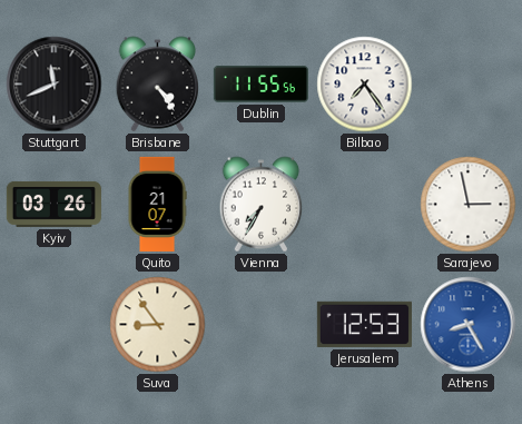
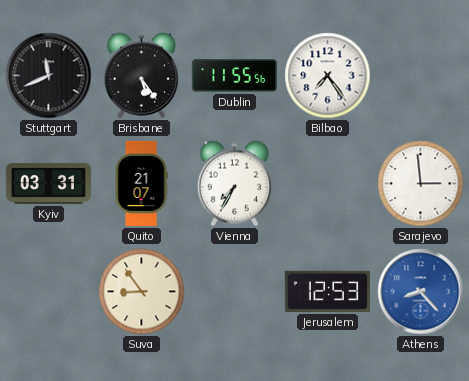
Brisbane: 4:24 -> 5:24
Kyiv: 03:26 -> 03:31
Sarajevo: 2:58 -> 2:59
Athens: 8:25 -> 8:23
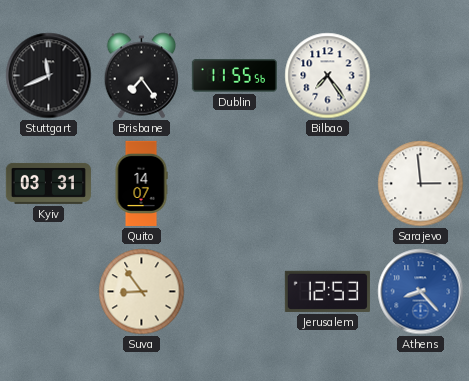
Brisbane: 5:24 -> 7:24
Quito: 21:07 -> 14:07
Vienna: 7:35 -> none
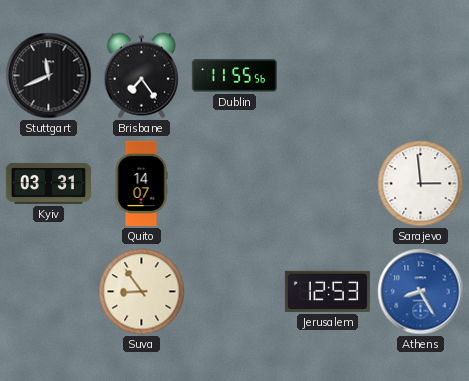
Bilbao: 7:24 -> none
Athens: 8:23 -> 8:25
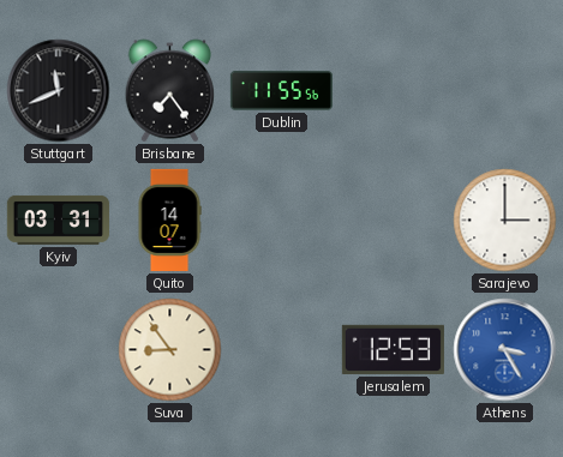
Sarajevo: 2:59 -> 3:00
Athens: 8:25 -> 3:25
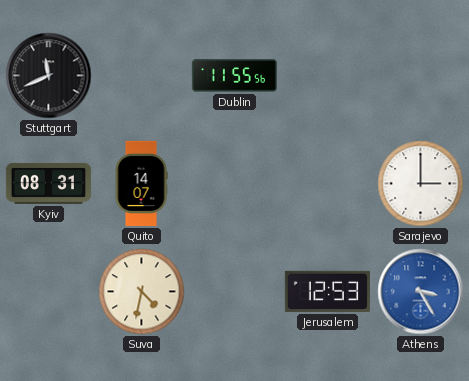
Brisbane: 7:24 -> none
Kyiv: 03:31 -> 08:31
Suva: 8:54 -> 4:32
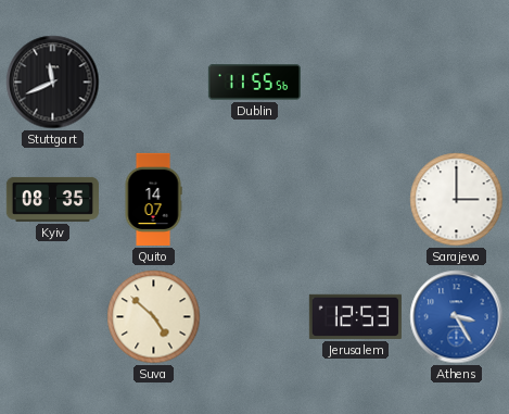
Kyiv: 08:31 -> 08:35
Suva: 4:32 -> 4:52
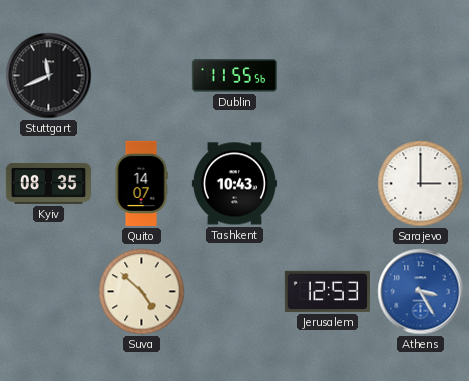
Tashkent: none -> 10:43
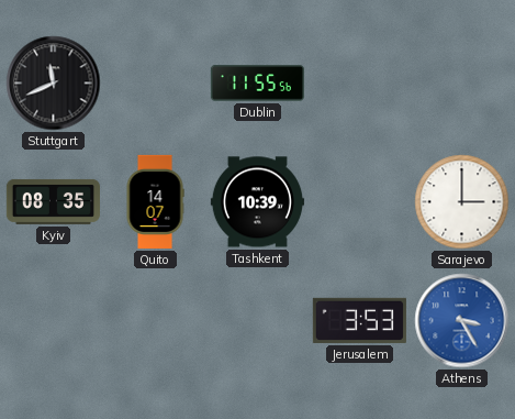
Tashkent: 10:43 -> 10:39
Suva: 4:52 -> none
Jerusalem: 12:53 -> 3:53
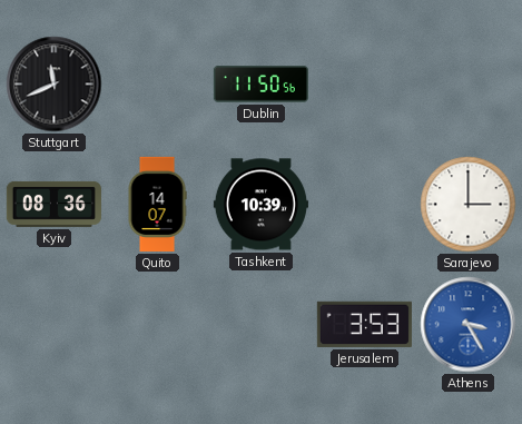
Dublin: 11:55 -> 11:50
Kyiv: 08:35 -> 08:36
